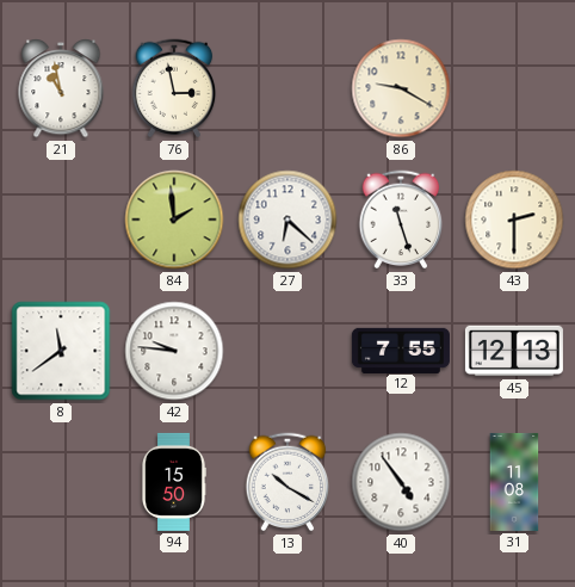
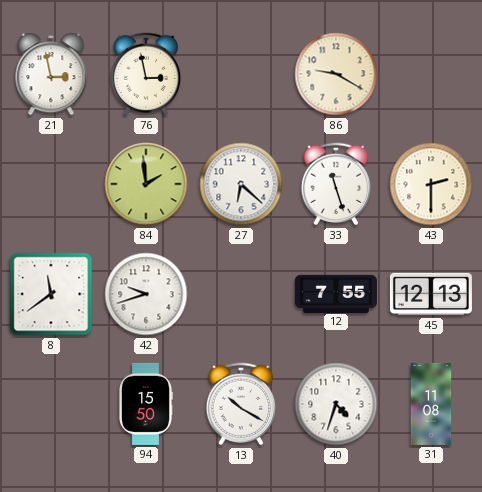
21: 10:58 -> 2:58
42: 9:46 -> 9:42
40: 4:54 -> 4:33
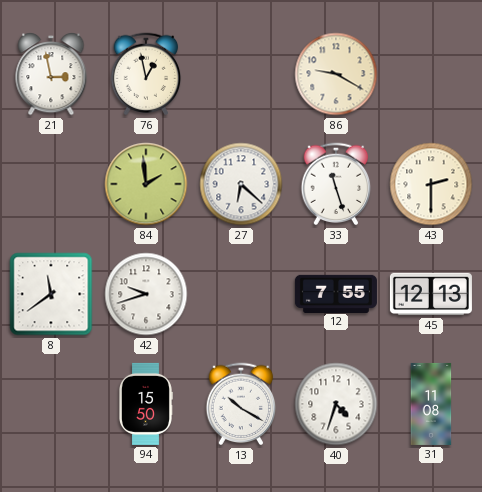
76: 2:58 -> 12:58
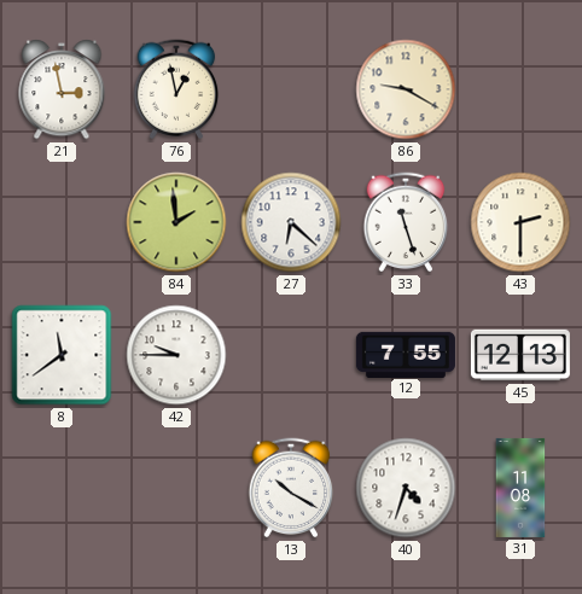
42: 9:42 -> 9:45
94: 15:50 -> none
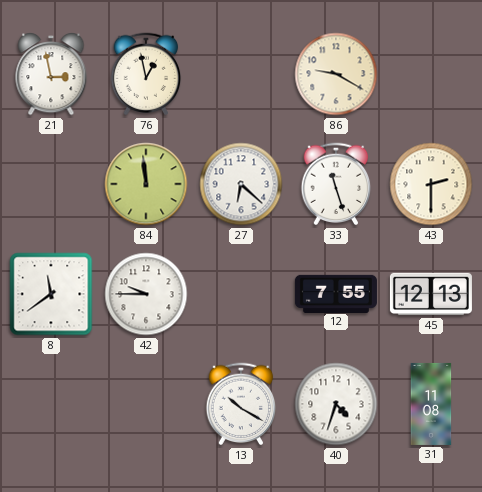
84: 1:59 -> 11:59
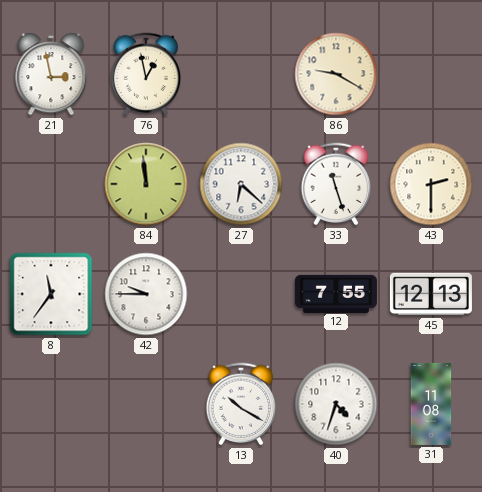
8: 11:39 -> 11:36
